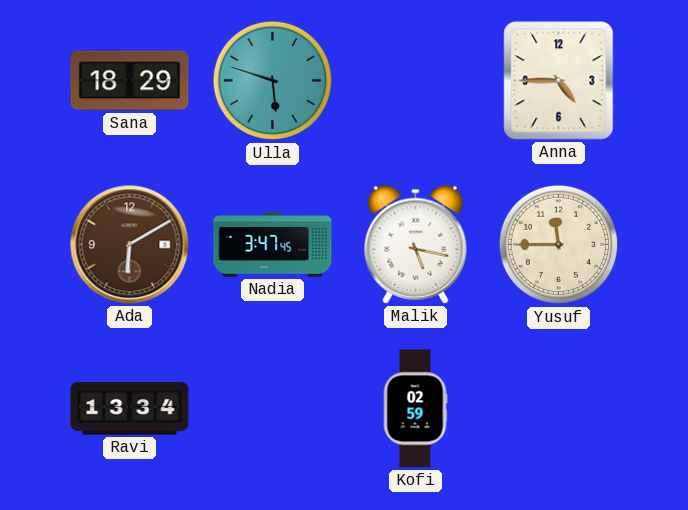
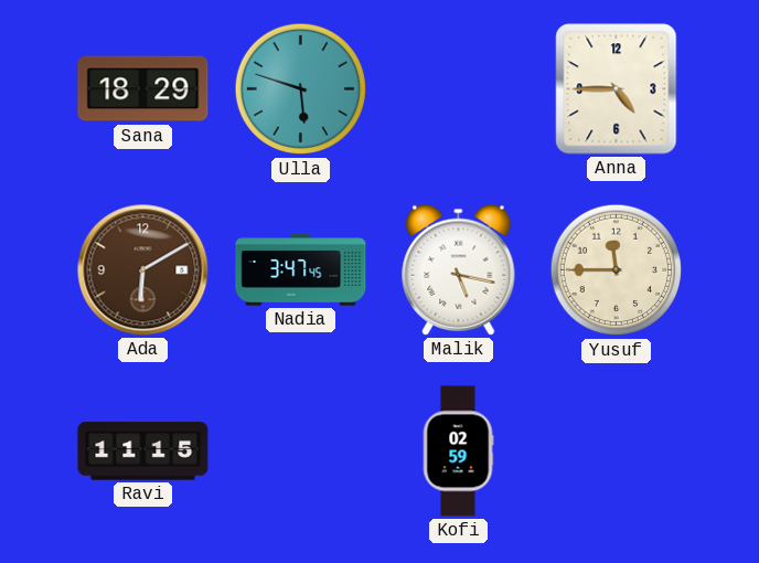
Ravi: 13:34 -> 11:15
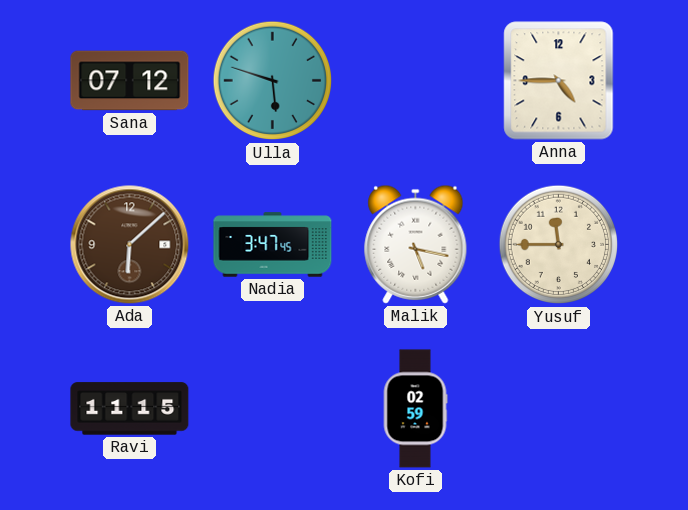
Sana: 18:29 -> 07:12
Ada: 6:10 -> 6:08
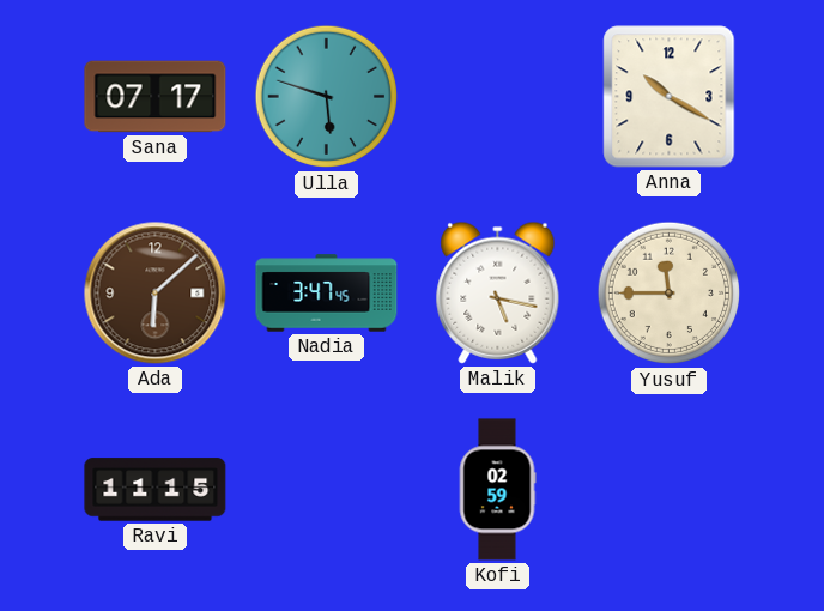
Sana: 07:12 -> 07:17
Anna: 4:45 -> 10:20
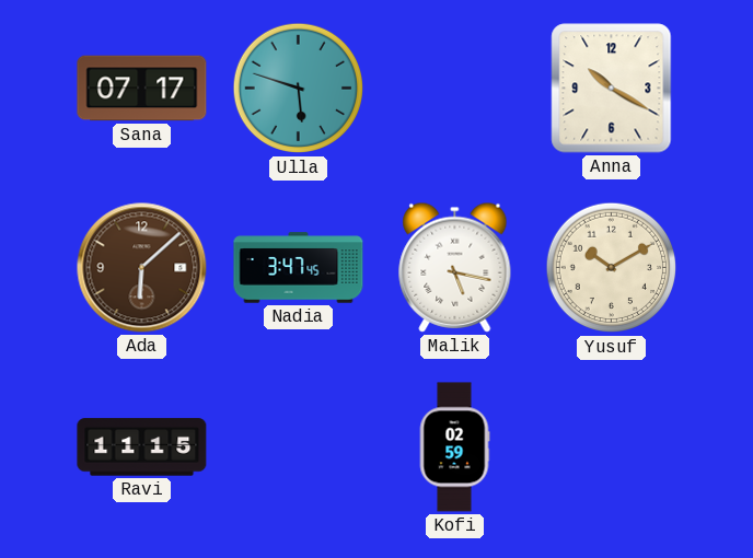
Yusuf: 11:45 -> 10:10
